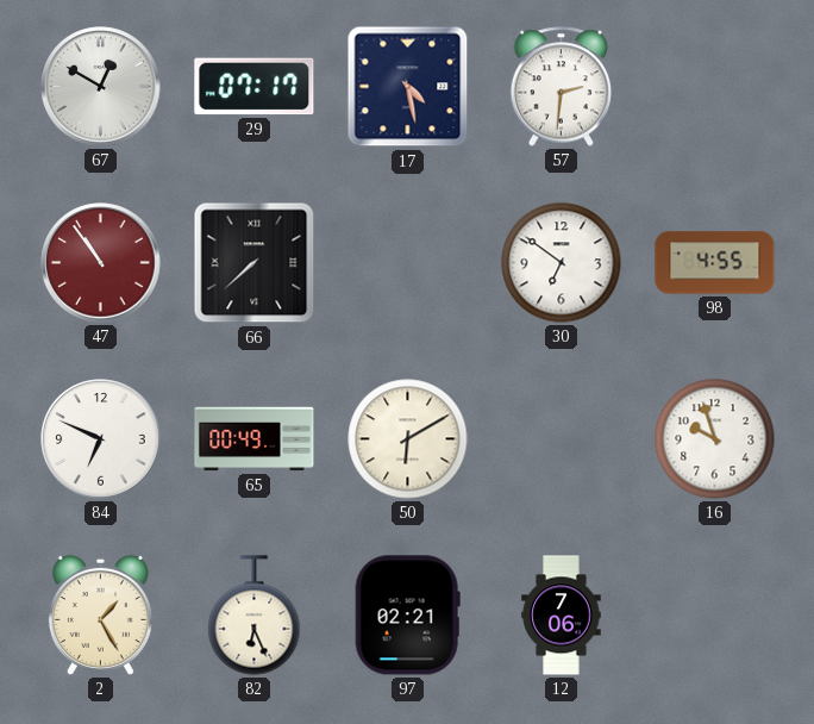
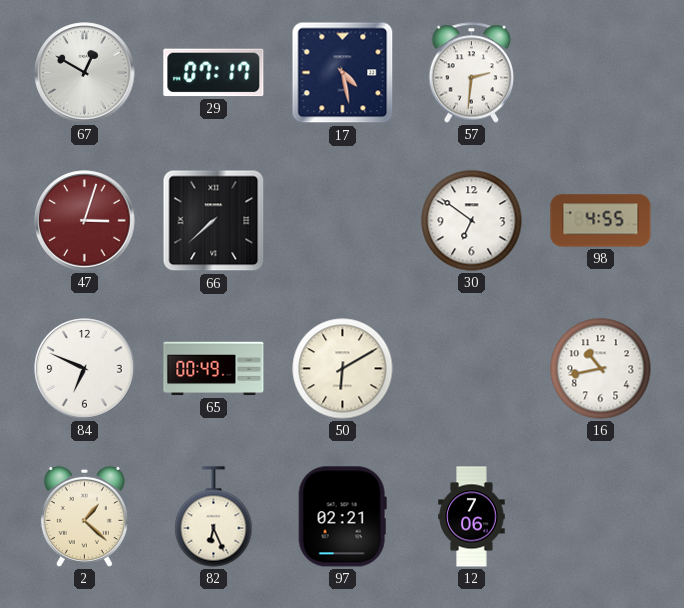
47: 10:54 -> 3:03
16: 9:57 -> 10:43
2: 1:25 -> 1:22
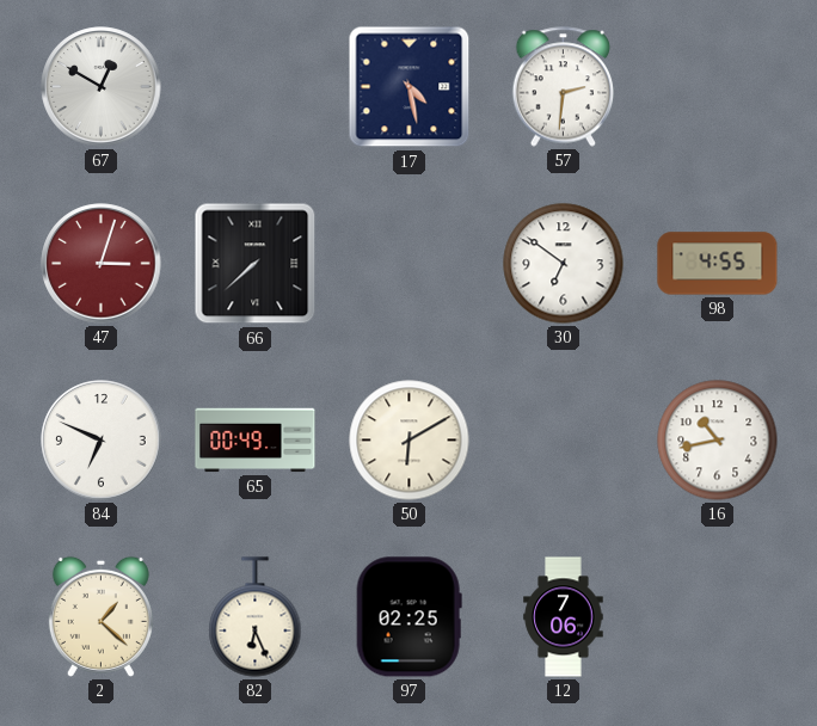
29: 07:17 -> none
97: 02:21 -> 02:25
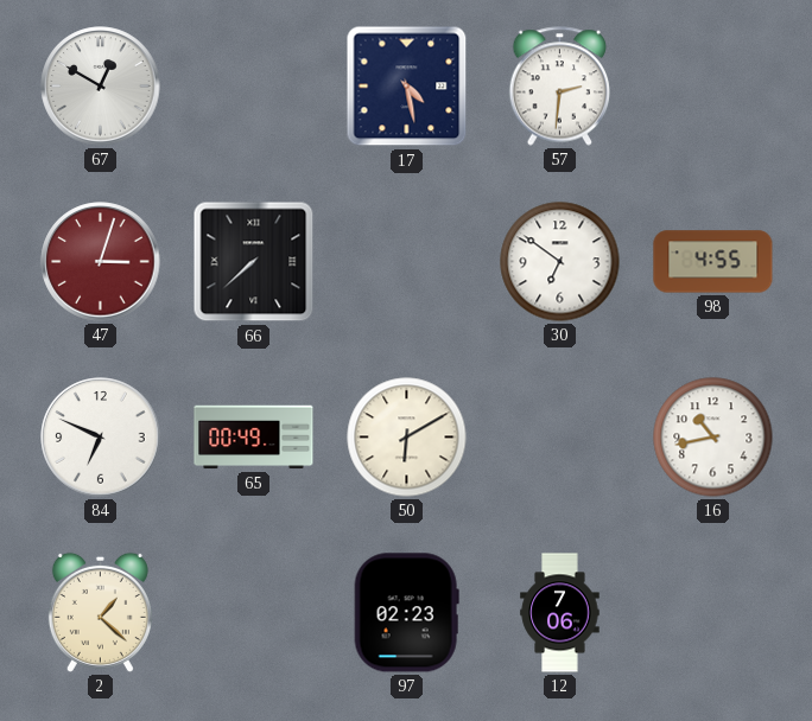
82: 6:26 -> none
97: 02:25 -> 02:23
